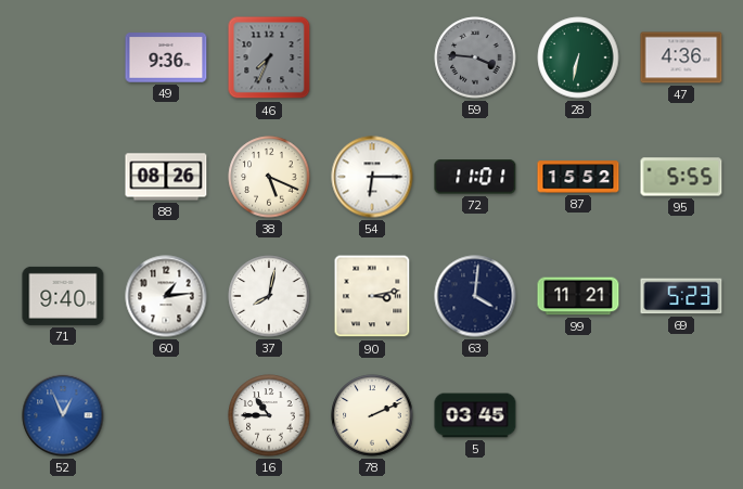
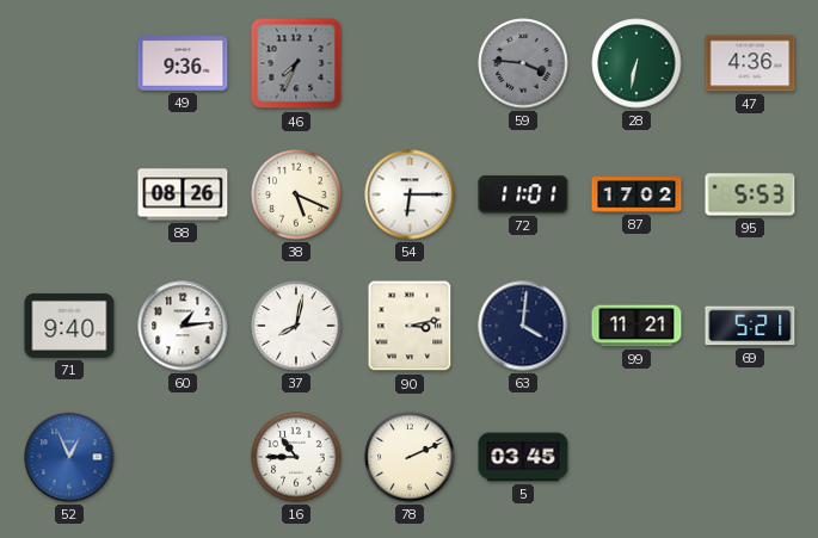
87: 15:52 -> 17:02
95: 5:55 -> 5:53
69: 5:23 -> 5:21
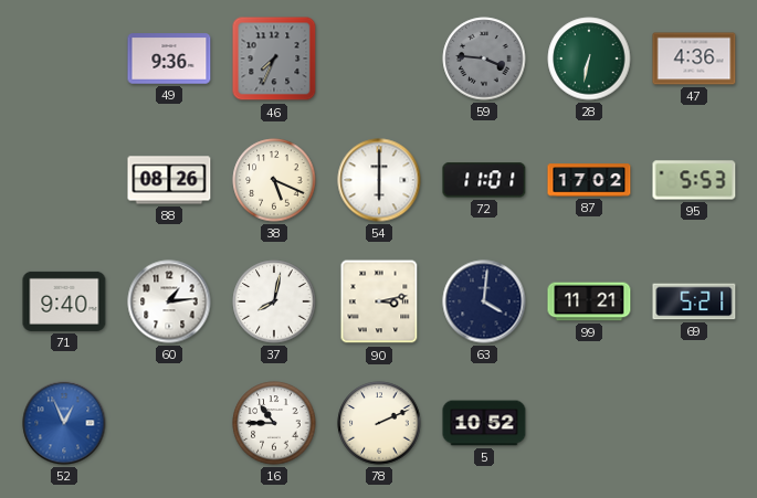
54: 6:15 -> 6:00
5: 03:45 -> 10:52
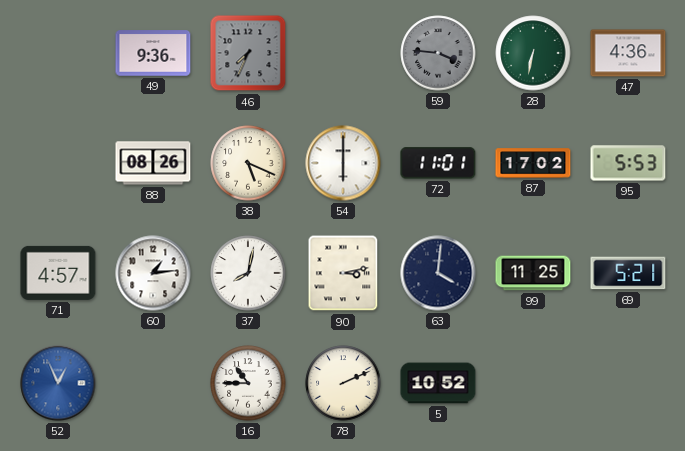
71: 9:40 -> 4:57
99: 11:21 -> 11:25
